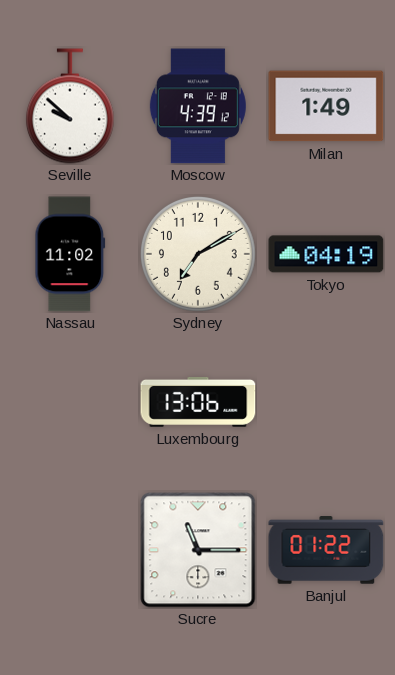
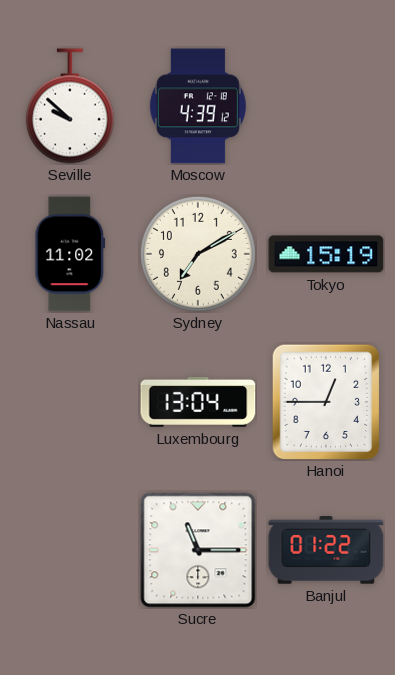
Milan: 1:49 -> none
Tokyo: 04:19 -> 15:19
Luxembourg: 13:06 -> 13:04
Hanoi: none -> 12:45
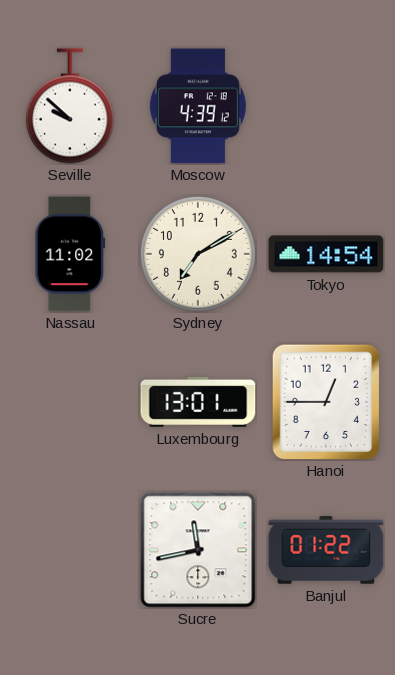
Tokyo: 15:19 -> 14:54
Luxembourg: 13:04 -> 13:01
Sucre: 11:15 -> 11:43
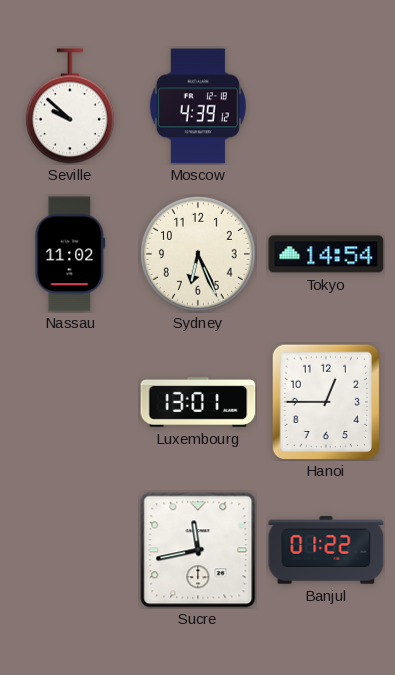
Sydney: 7:10 -> 6:26
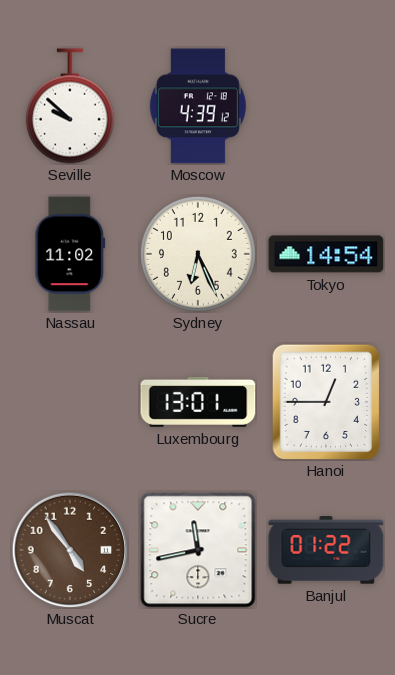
Muscat: none -> 4:54
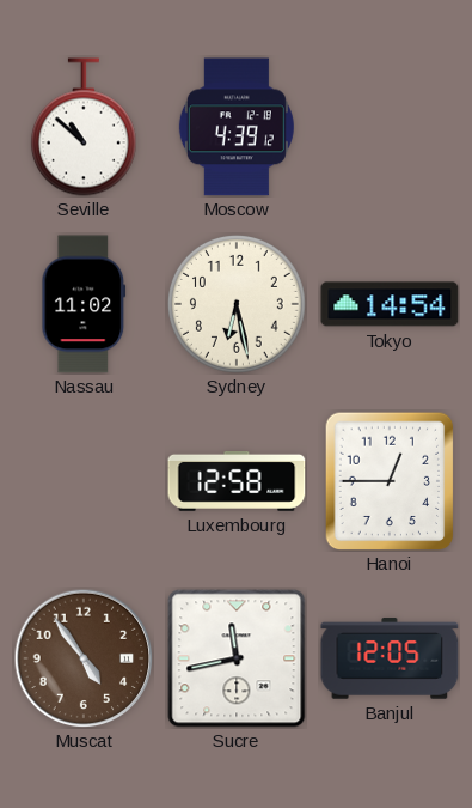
Seville: 9:52 -> 10:52
Sydney: 6:26 -> 6:28
Luxembourg: 13:01 -> 12:58
Banjul: 01:22 -> 12:05
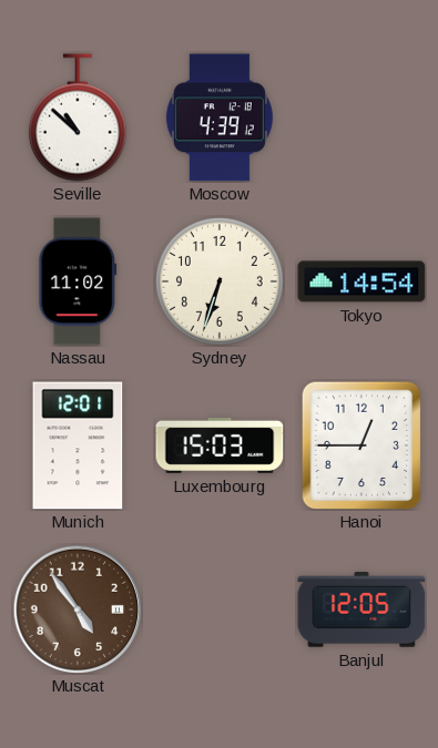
Sydney: 6:28 -> 6:33
Munich: none -> 12:01
Luxembourg: 12:58 -> 15:03
Sucre: 11:43 -> none
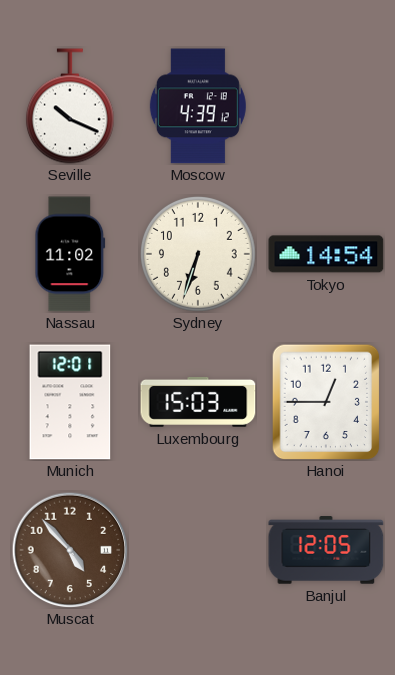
Seville: 10:52 -> 10:19
Muscat: 4:54 -> 4:53
